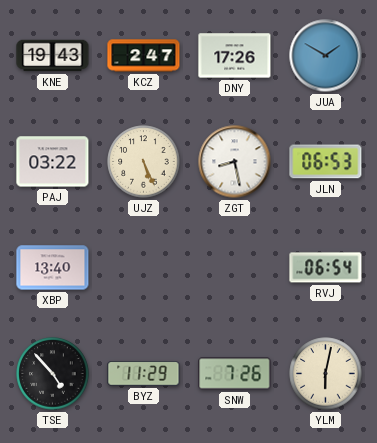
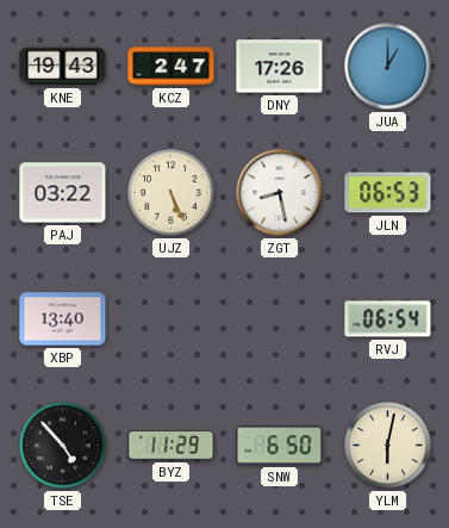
JUA: 1:50 -> 1:00
SNW: 7:26 -> 6:50
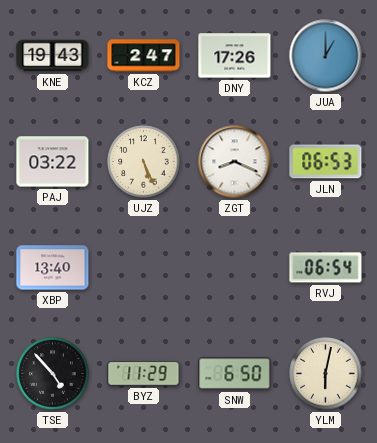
ZGT: 8:28 -> 8:19
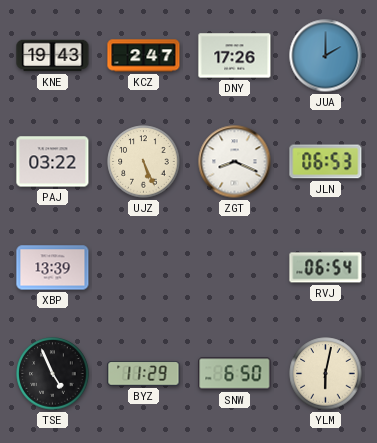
JUA: 1:00 -> 2:00
XBP: 13:40 -> 13:39
TSE: 4:53 -> 4:56
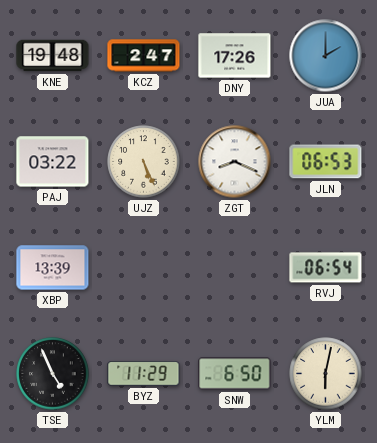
KNE: 19:43 -> 19:48
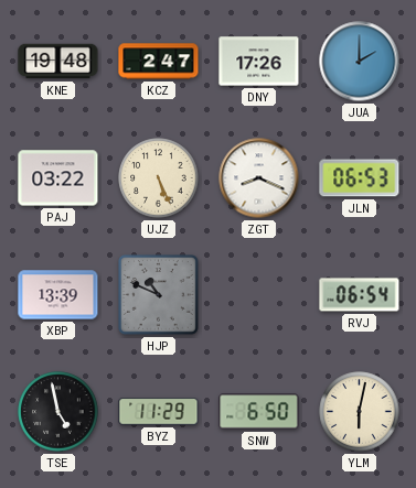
HJP: none -> 10:49
TSE: 4:56 -> 4:58
